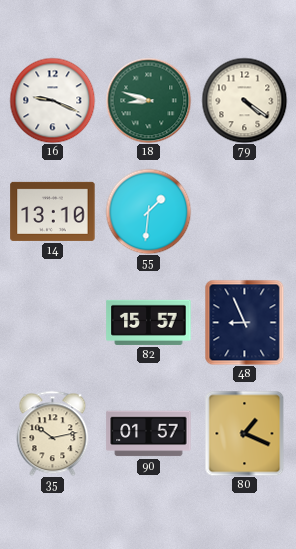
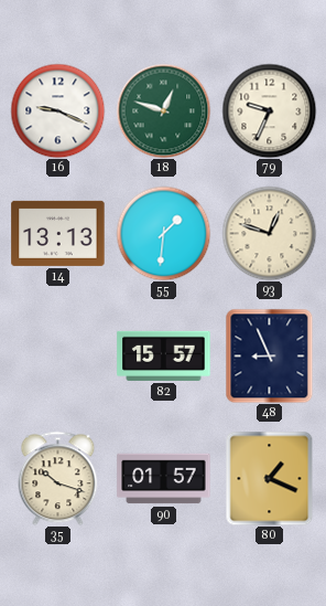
18: 8:48 -> 12:48
79: 4:21 -> 9:34
14: 13:10 -> 13:13
93: none -> 12:48
35: 10:13 -> 10:18
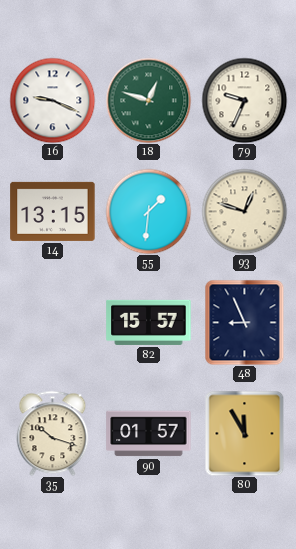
14: 13:13 -> 13:15
80: 1:19 -> 11:55
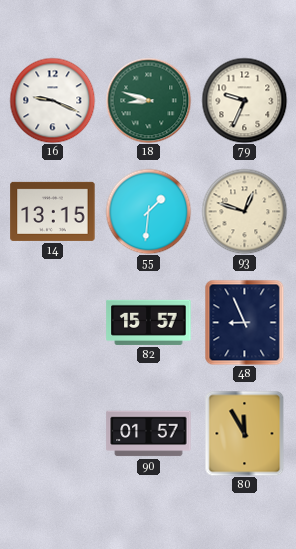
18: 12:48 -> 8:48
35: 10:18 -> none
